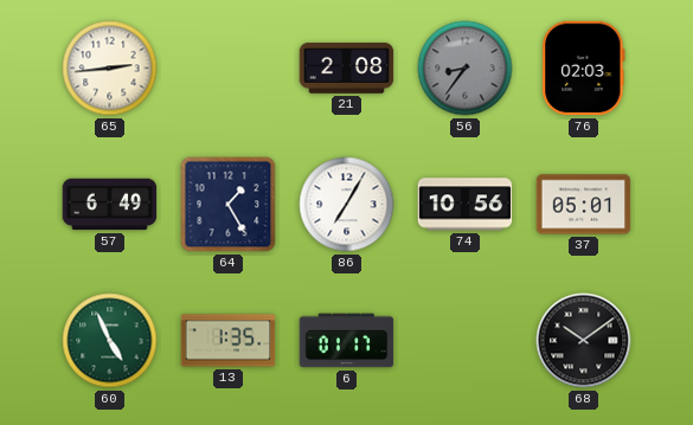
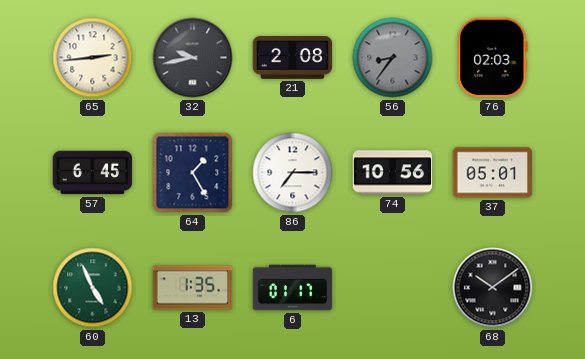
32: none -> 9:43
57: 6:49 -> 6:45
86: 7:05 -> 7:15
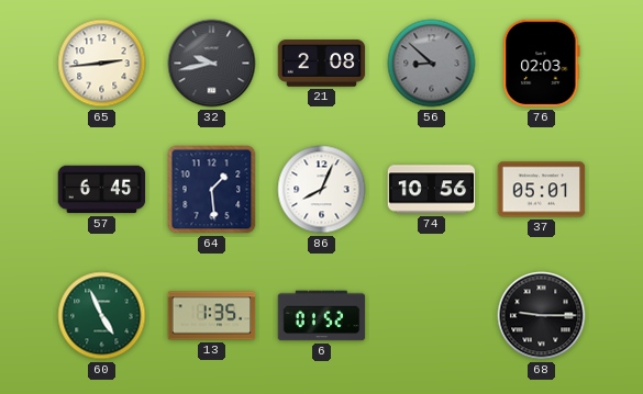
56: 8:36 -> 8:52
64: 1:25 -> 1:29
86: 7:15 -> 8:04
6: 01:17 -> 01:52
68: 10:09 -> 9:15
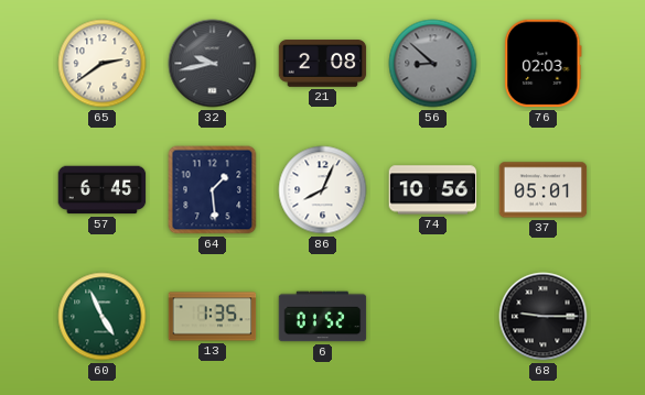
65: 2:44 -> 2:39
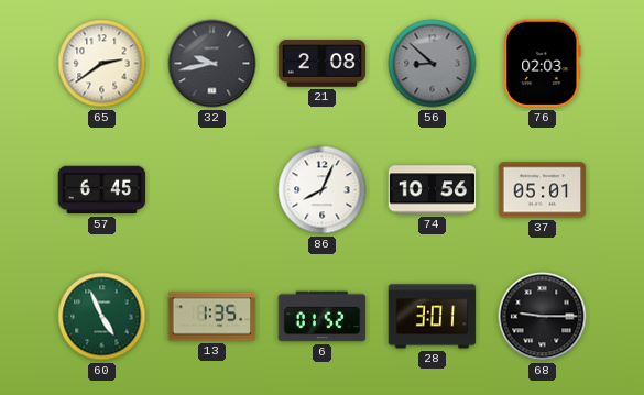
64: 1:29 -> none
28: none -> 3:01
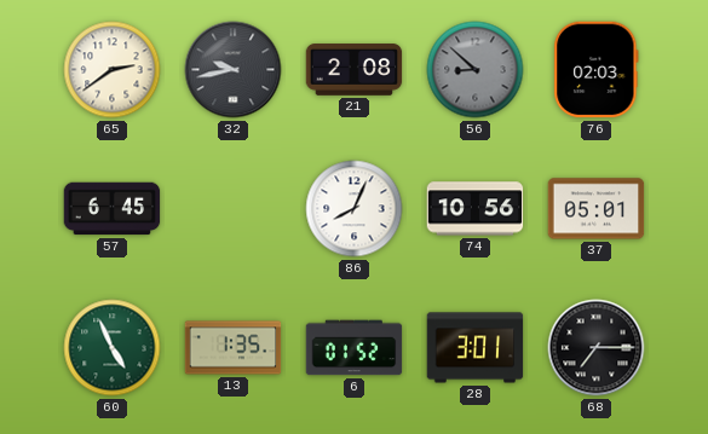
68: 9:15 -> 7:15
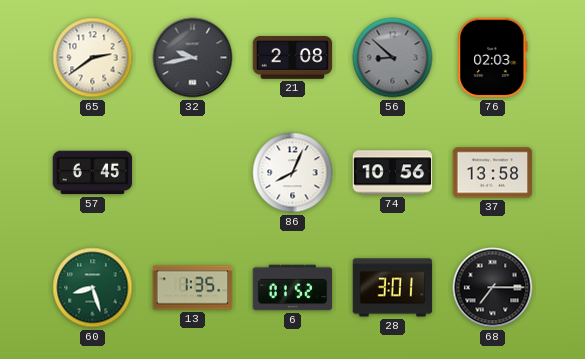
37: 05:01 -> 13:58
60: 4:56 -> 8:27
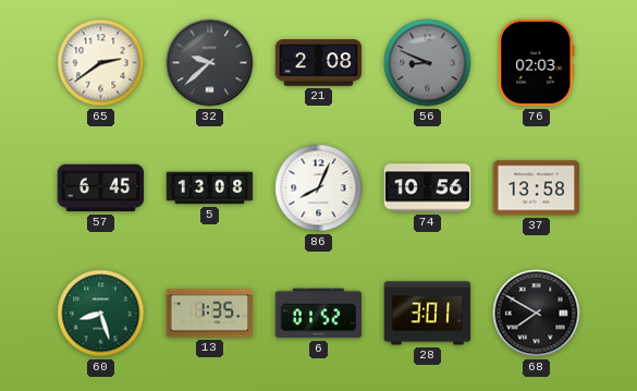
32: 9:43 -> 9:38
56: 8:52 -> 8:49
5: none -> 13:08
68: 7:15 -> 7:50
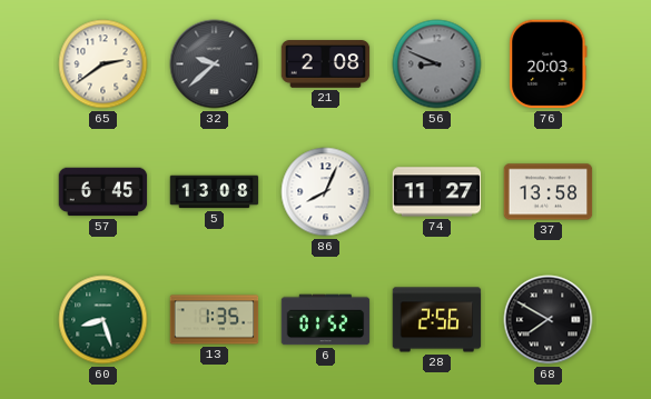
76: 02:03 -> 20:03
74: 10:56 -> 11:27
28: 3:01 -> 2:56
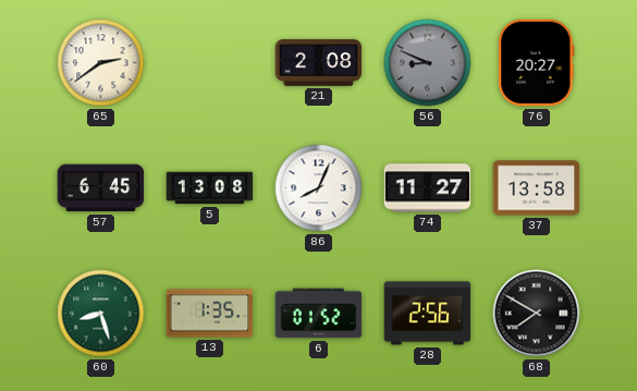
32: 9:38 -> none
76: 20:03 -> 20:27
